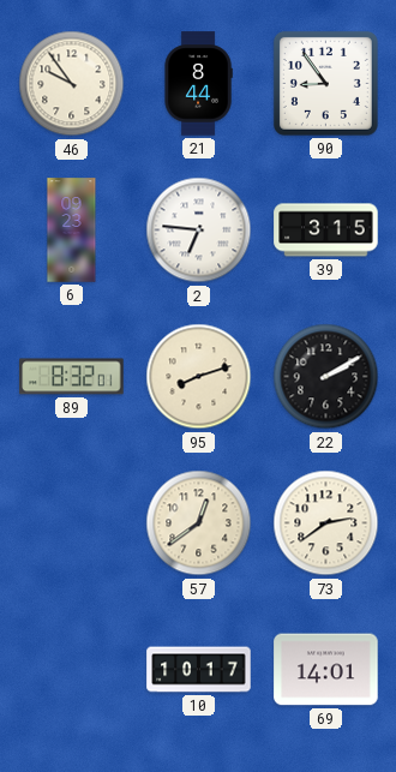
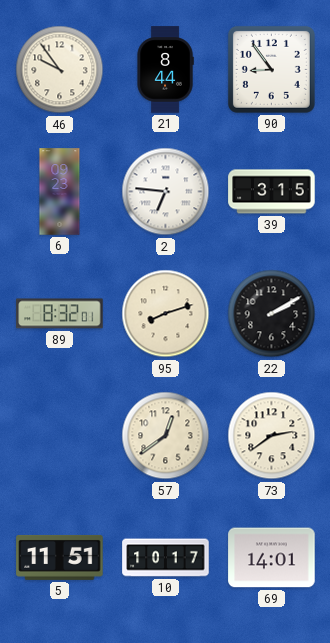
5: none -> 11:51
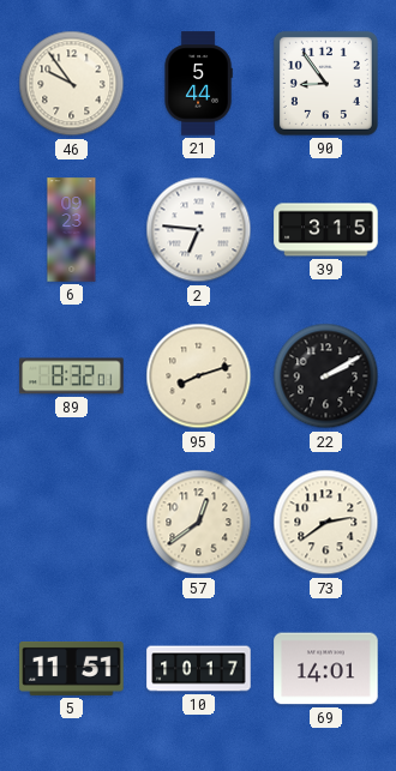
21: 8:44 -> 5:44
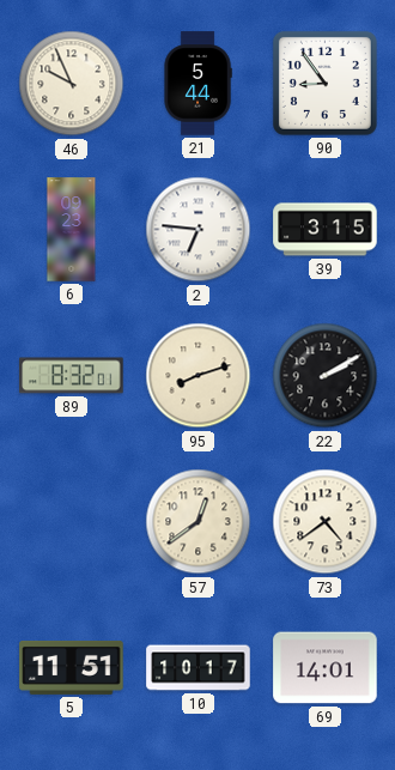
46: 9:54 -> 9:56
73: 2:39 -> 4:39
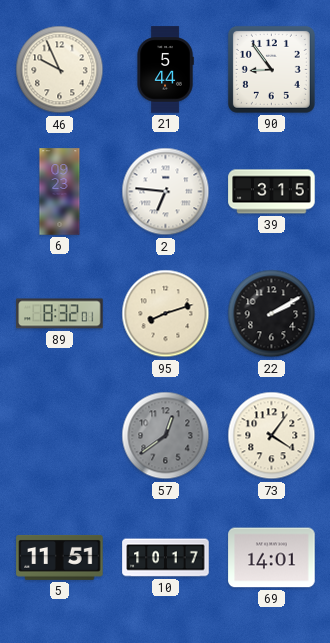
57 dial: cream -> grey
73: 4:39 -> 4:06
